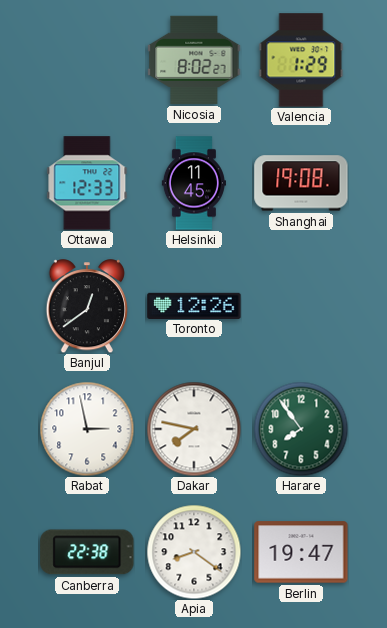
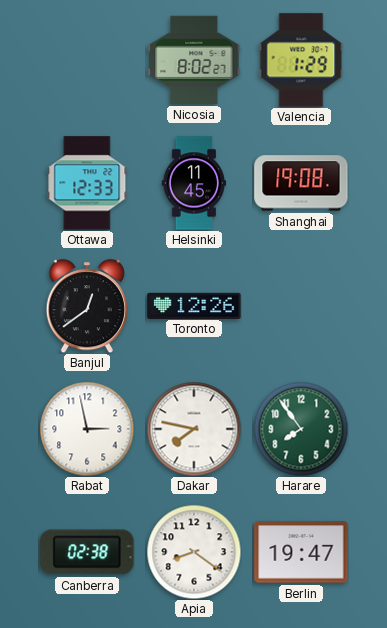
Canberra: 22:38 -> 02:38
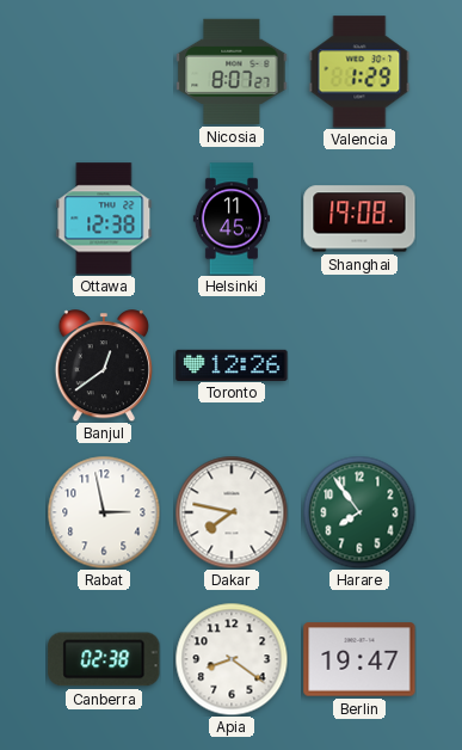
Nicosia: 8:02 -> 8:07
Ottawa: 12:33 -> 12:38
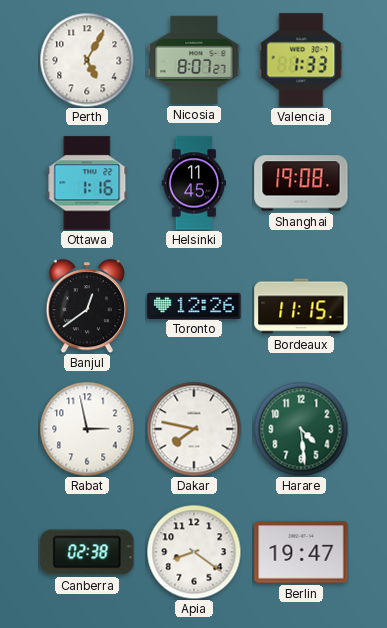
Perth: none -> 5:05
Valencia: 1:29 -> 1:33
Ottawa: 12:38 -> 1:16
Bordeaux: none -> 11:15
Harare: 7:54 -> 4:29
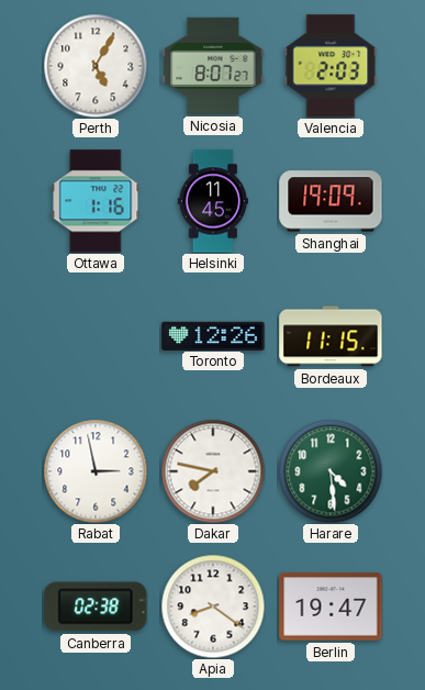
Valencia: 1:33 -> 2:03
Shanghai: 19:08 -> 19:09
Banjul: 12:39 -> none
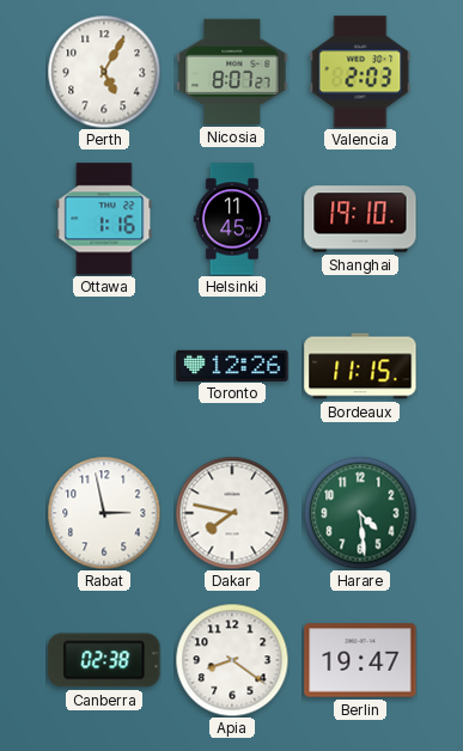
Shanghai: 19:09 -> 19:10
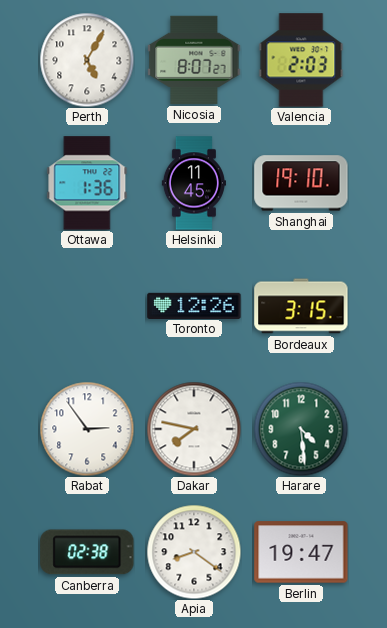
Ottawa: 1:16 -> 1:36
Bordeaux: 11:15 -> 3:15
Rabat: 2:58 -> 2:54
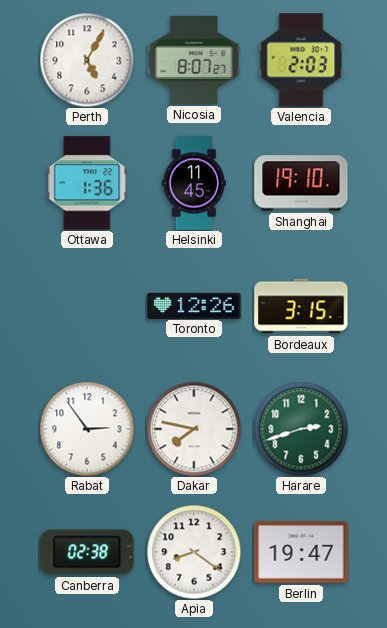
Harare: 4:29 -> 2:42
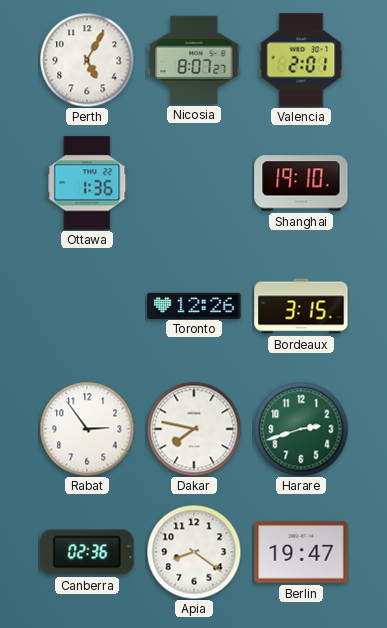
Valencia: 2:03 -> 2:01
Helsinki: 11:45 -> none
Canberra: 02:38 -> 02:36
